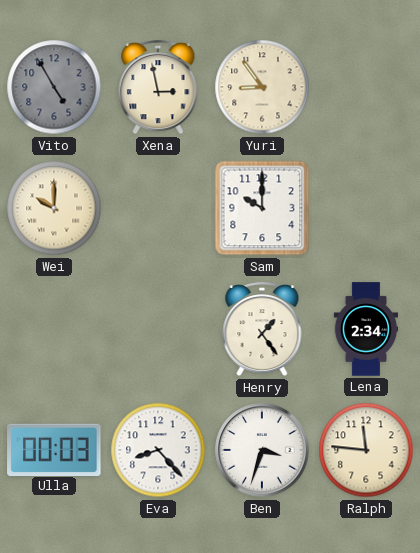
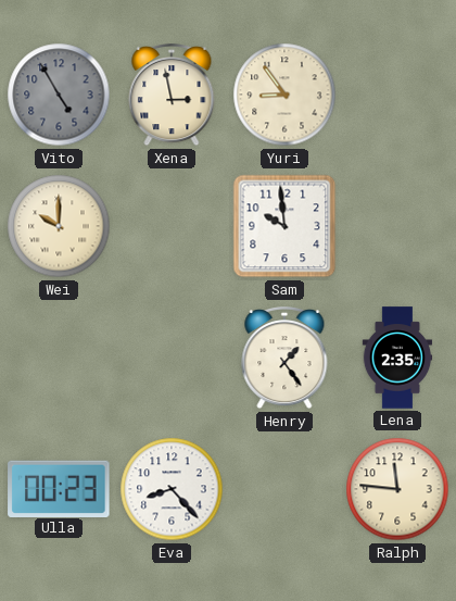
Sam: 10:00 -> 9:59
Lena: 2:34 -> 2:35
Ulla: 00:03 -> 00:23
Ben: 3:33 -> none
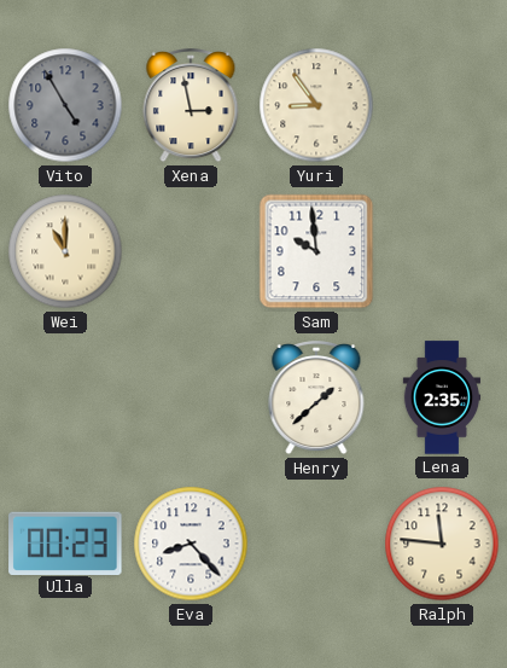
Wei: 10:00 -> 11:00
Henry: 1:24 -> 1:38
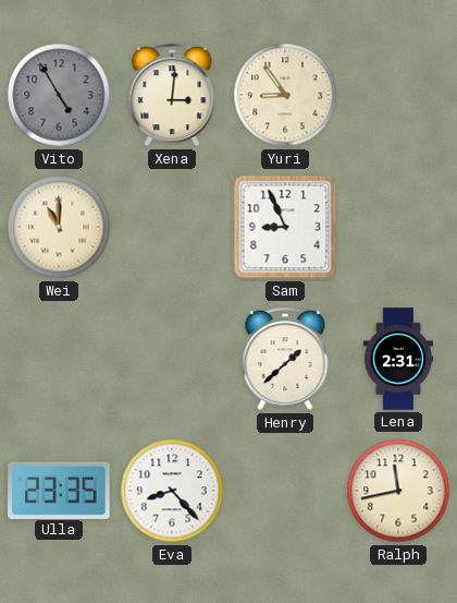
Xena: 2:58 -> 3:01
Sam: 9:59 -> 8:56
Lena: 2:35 -> 2:31
Ulla: 00:23 -> 23:35
Ralph: 11:46 -> 11:43
